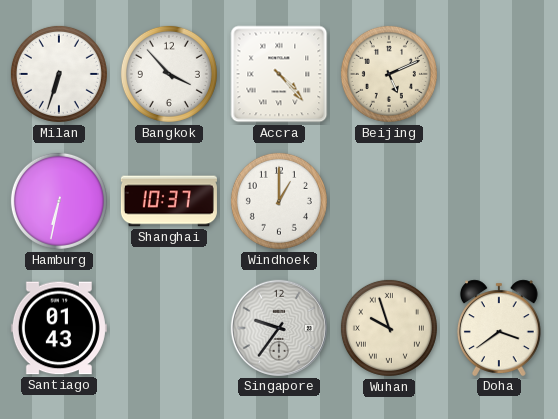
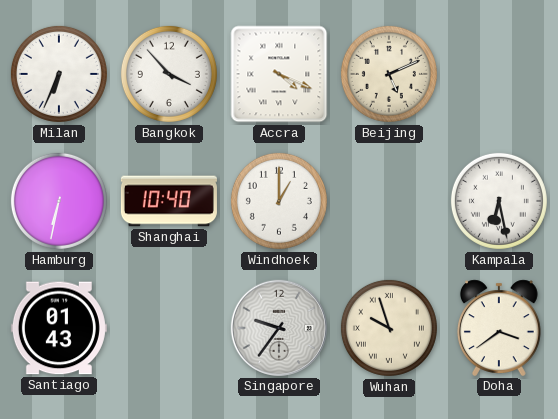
Milan: 6:33 -> 6:34
Accra: 4:23 -> 4:19
Shanghai: 10:37 -> 10:40
Kampala: none -> 6:28
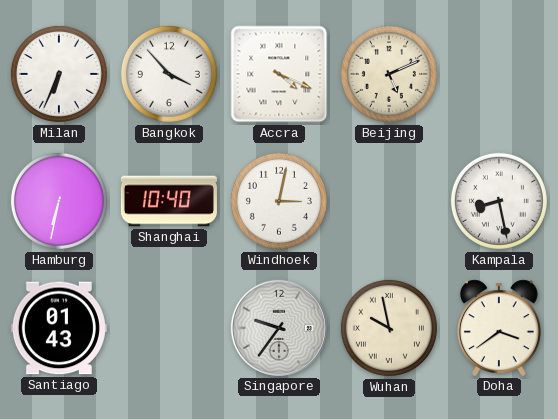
Windhoek: 1:00 -> 3:02
Kampala: 6:28 -> 8:28
Wuhan: 9:57 -> 9:58
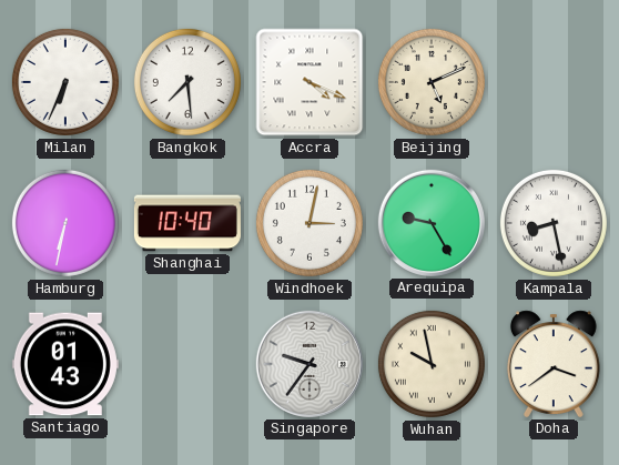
Bangkok: 3:53 -> 7:29
Arequipa: none -> 9:25
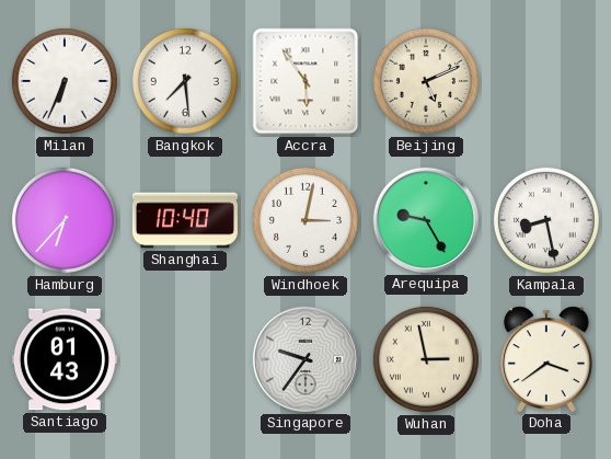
Accra: 4:19 -> 5:54
Hamburg: 6:32 -> 6:37
Wuhan: 9:58 -> 2:58
